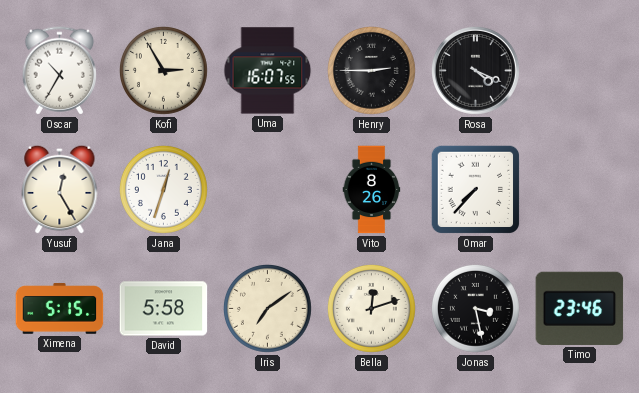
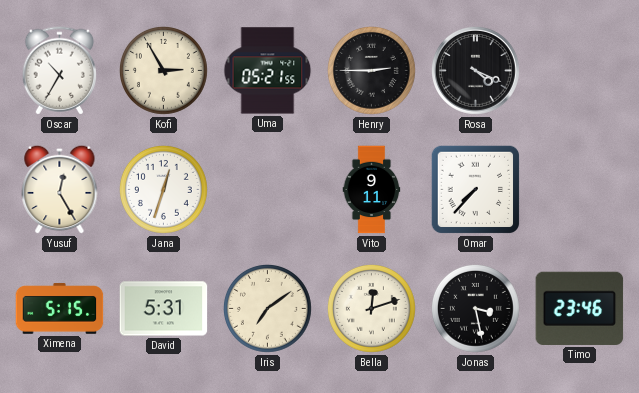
Uma: 16:07 -> 05:21
Vito: 8:26 -> 9:11
David: 5:58 -> 5:31
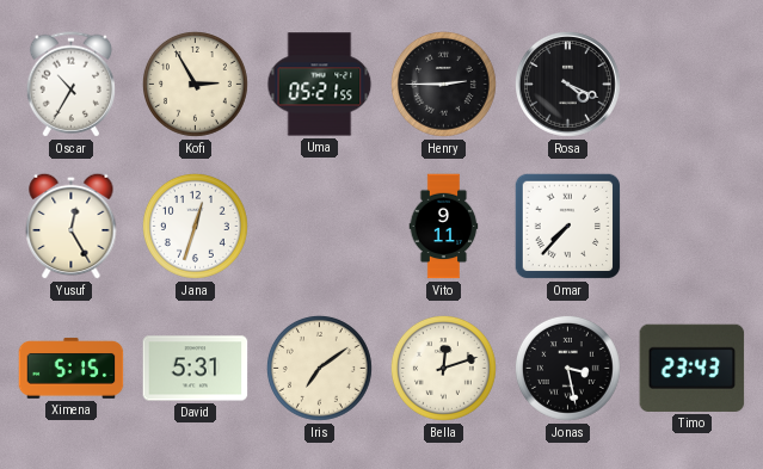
Timo: 23:46 -> 23:43
